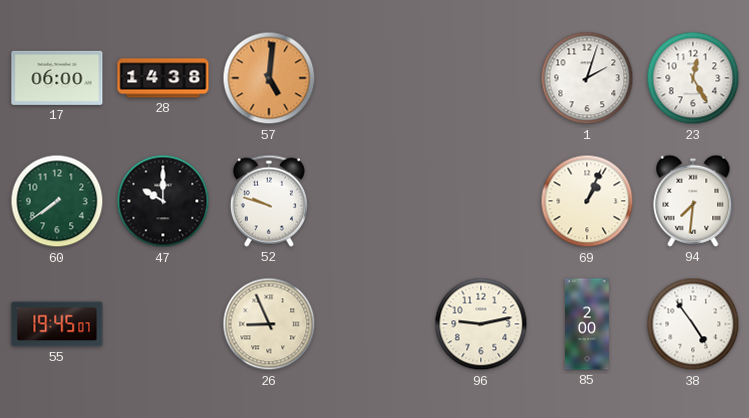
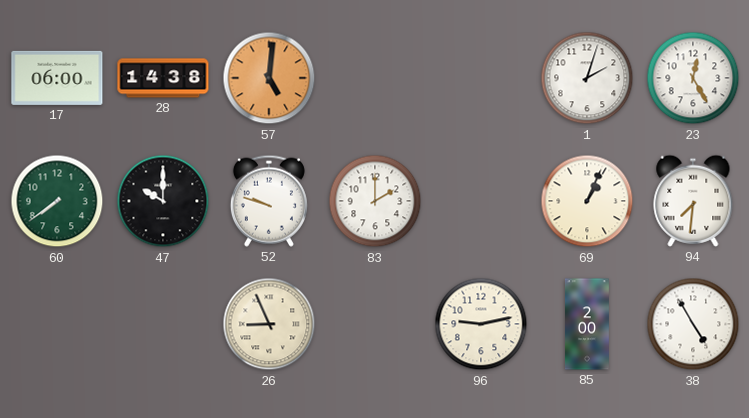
83: none -> 2:00
55: 19:45 -> none
38: 4:54 -> 4:55
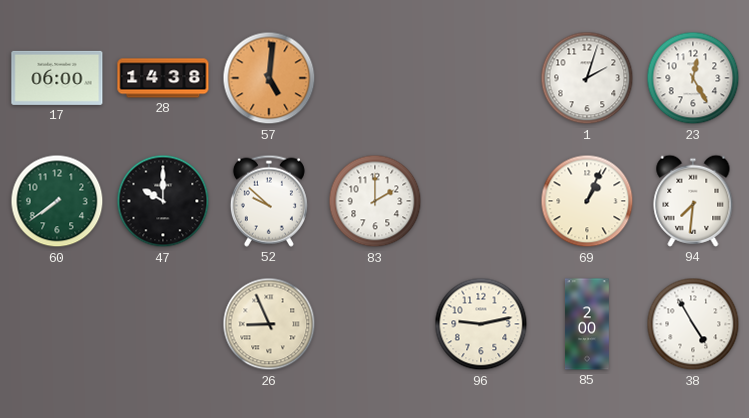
52: 9:48 -> 9:52
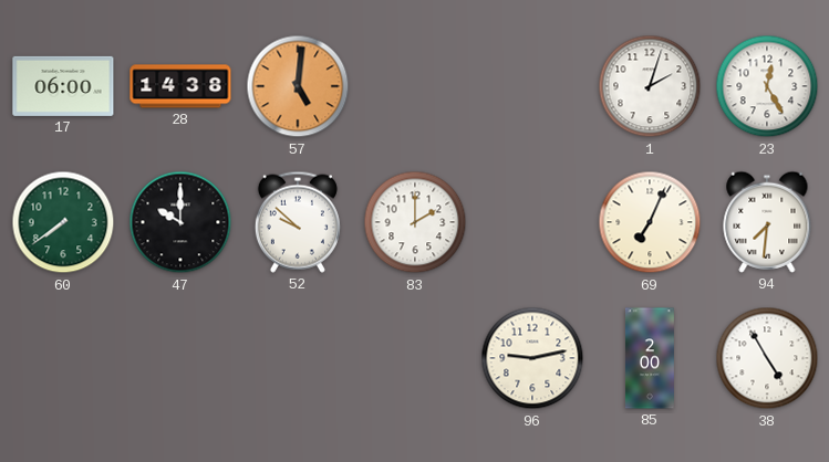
69: 1:04 -> 7:04
26: 8:56 -> none
